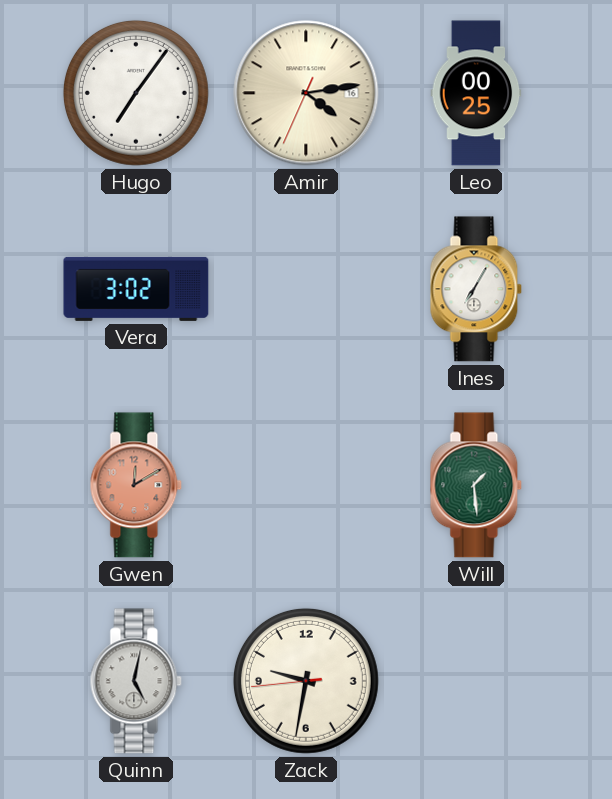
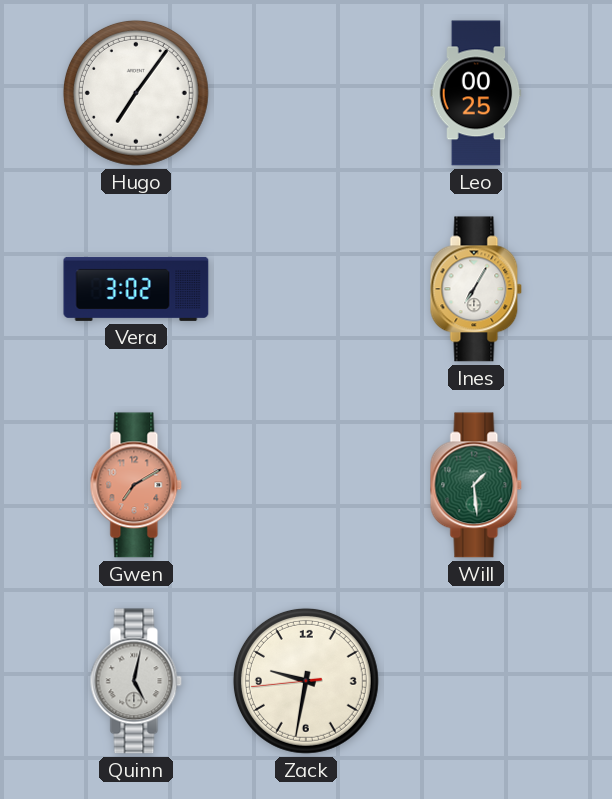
Amir: 4:13 -> none
Gwen: 12:10 -> 7:10
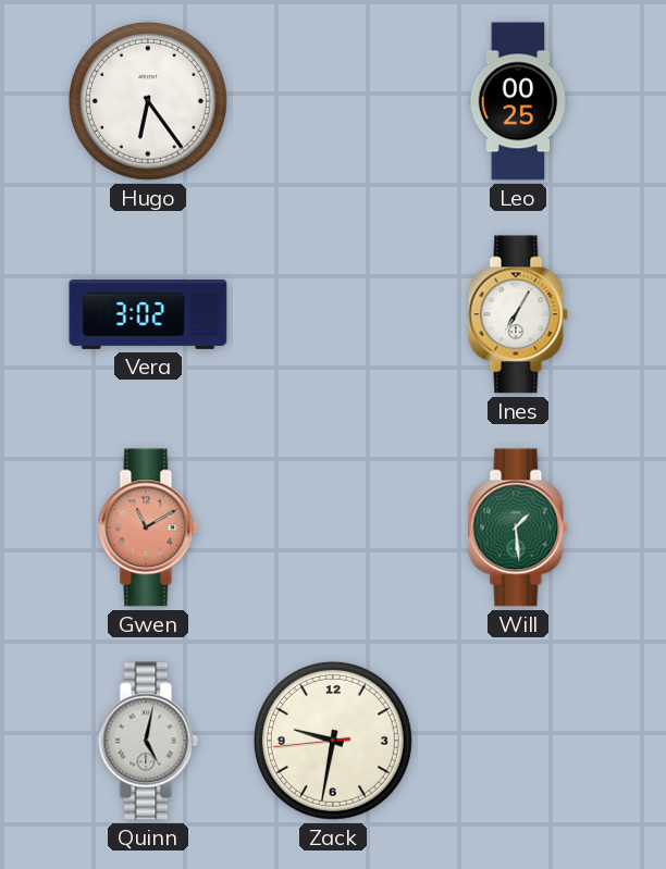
Hugo: 7:06 -> 6:24
Gwen: 7:10 -> 11:10
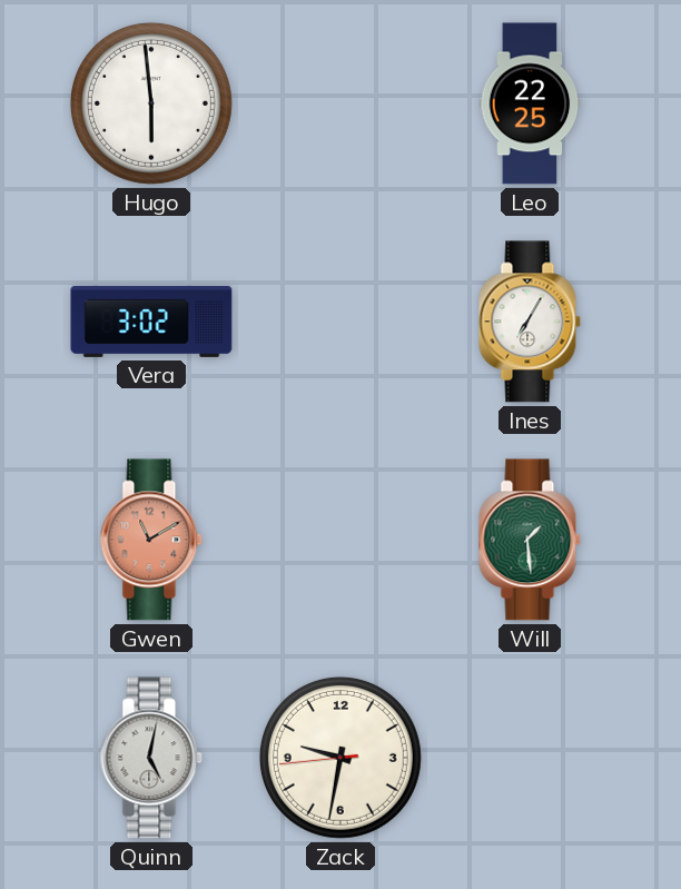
Hugo: 6:24 -> 5:59
Leo: 00:25 -> 22:25
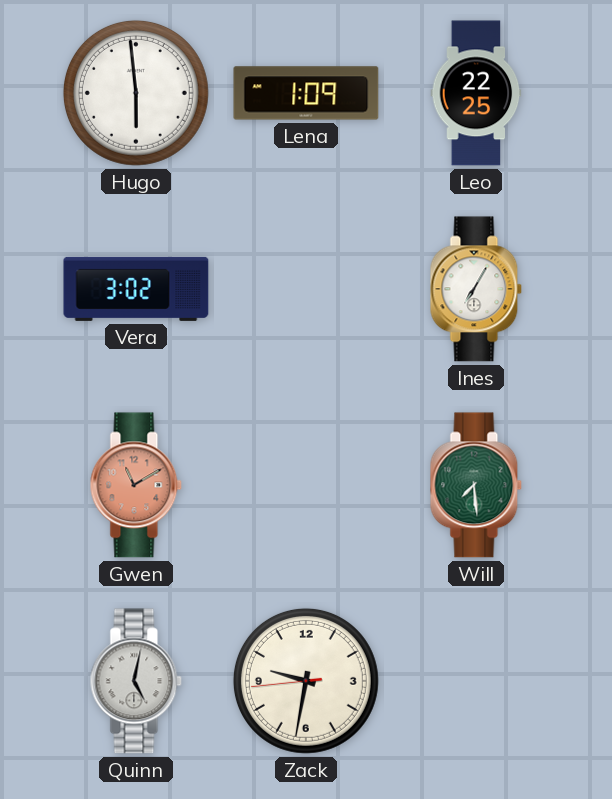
Lena: none -> 1:09
Will: 1:29 -> 7:29
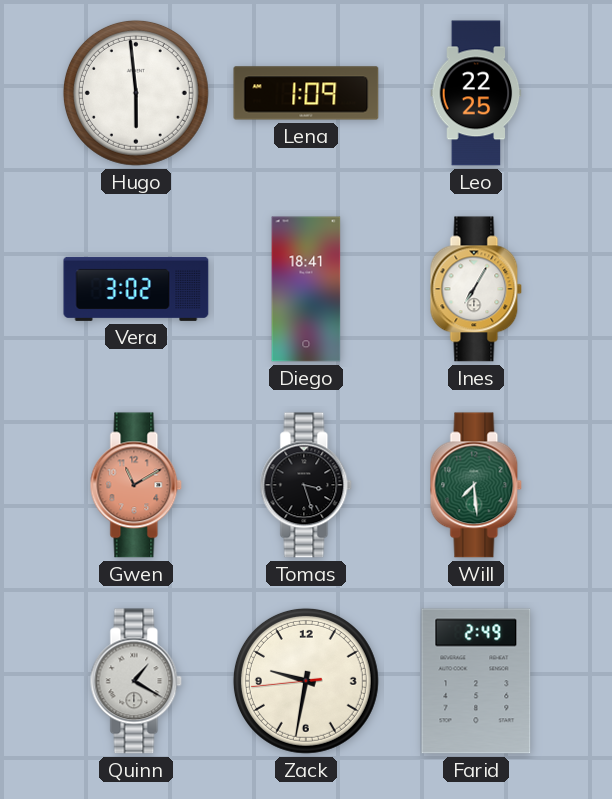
Diego: none -> 18:41
Tomas: none -> 3:27
Quinn: 5:02 -> 1:20
Farid: none -> 2:49
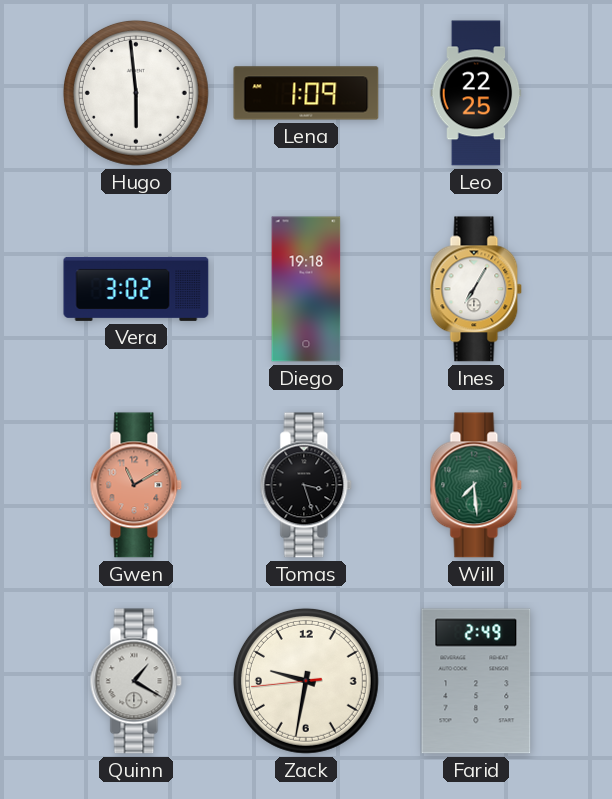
Diego: 18:41 -> 19:18
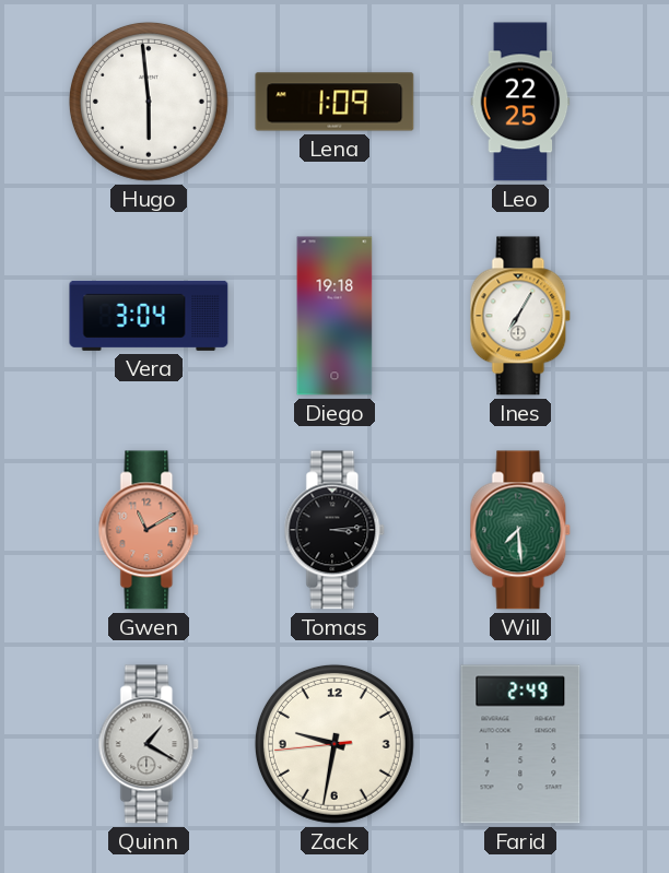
Vera: 3:02 -> 3:04
Tomas: 3:27 -> 3:14
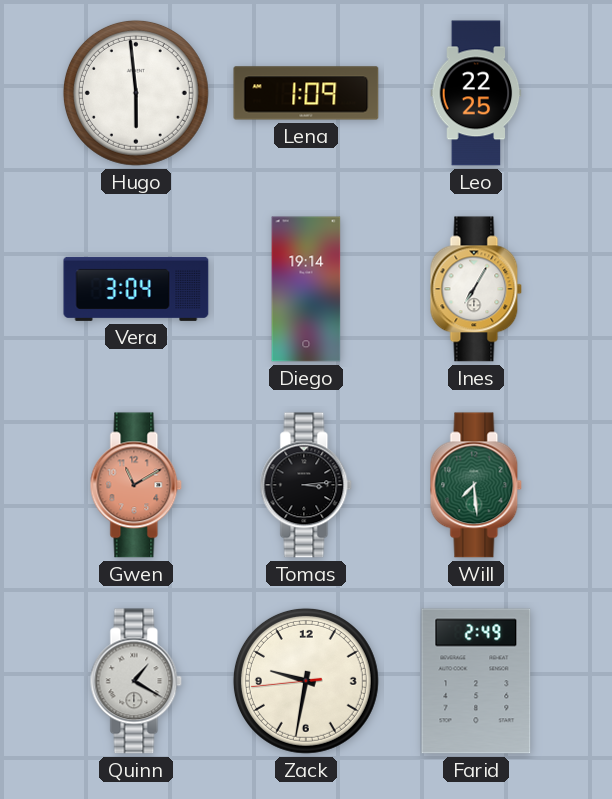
Diego: 19:18 -> 19:14
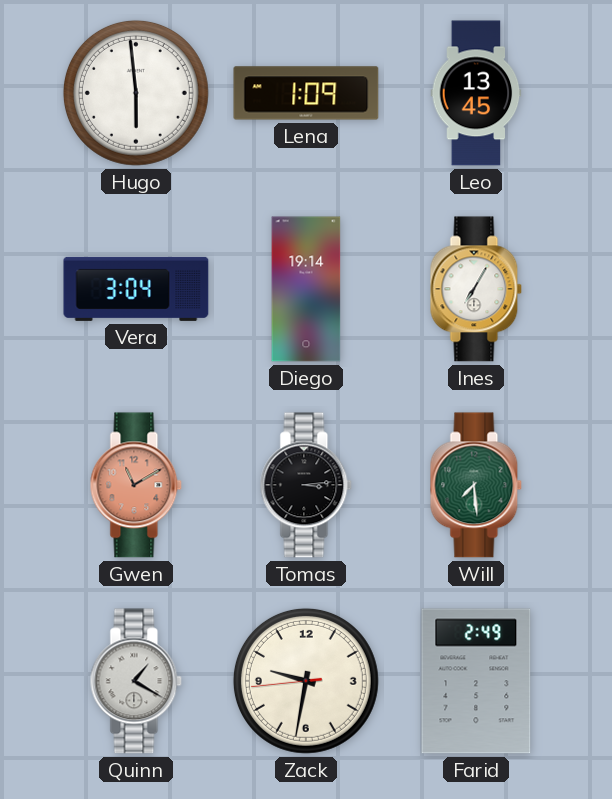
Leo: 22:25 -> 13:45
